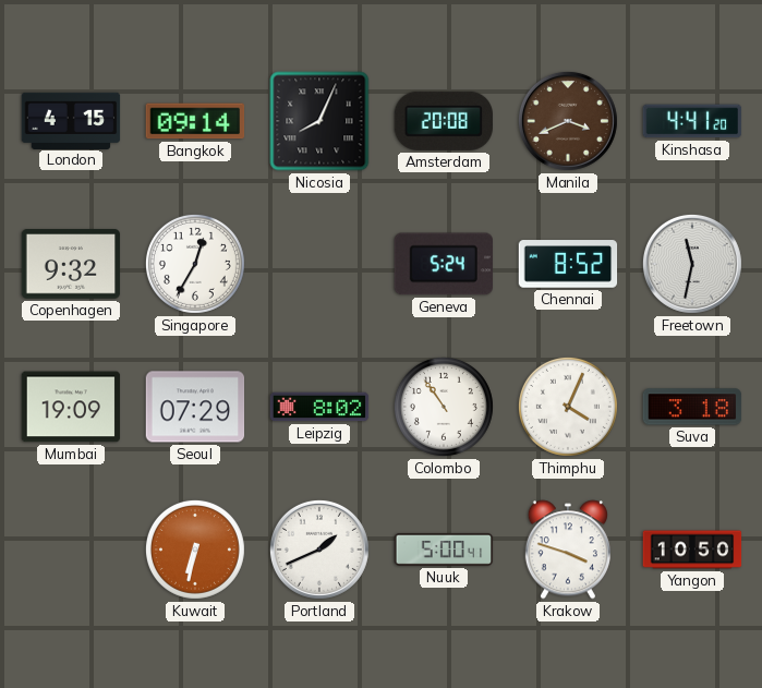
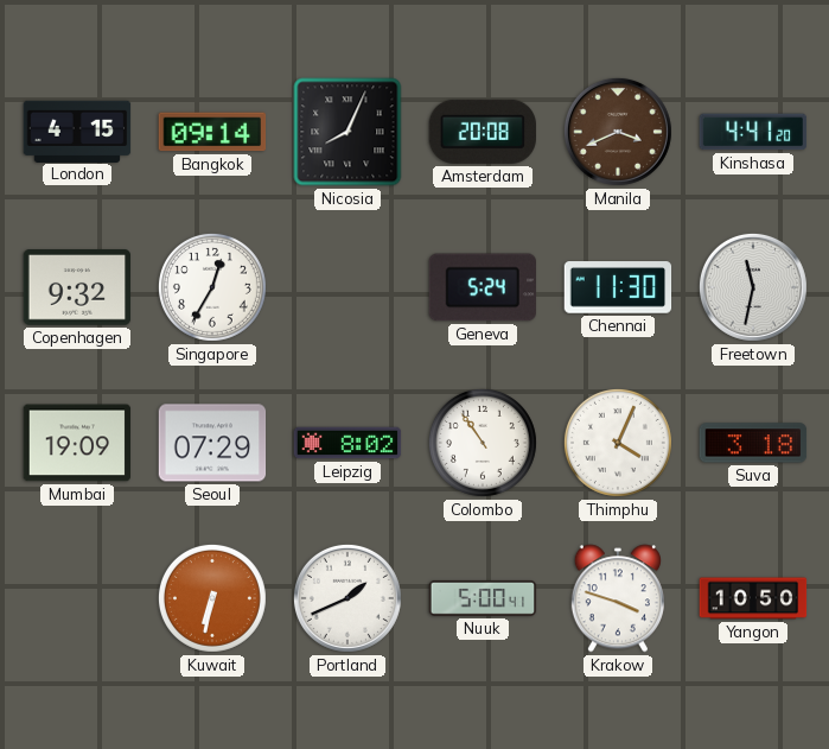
Chennai: 8:52 -> 11:30
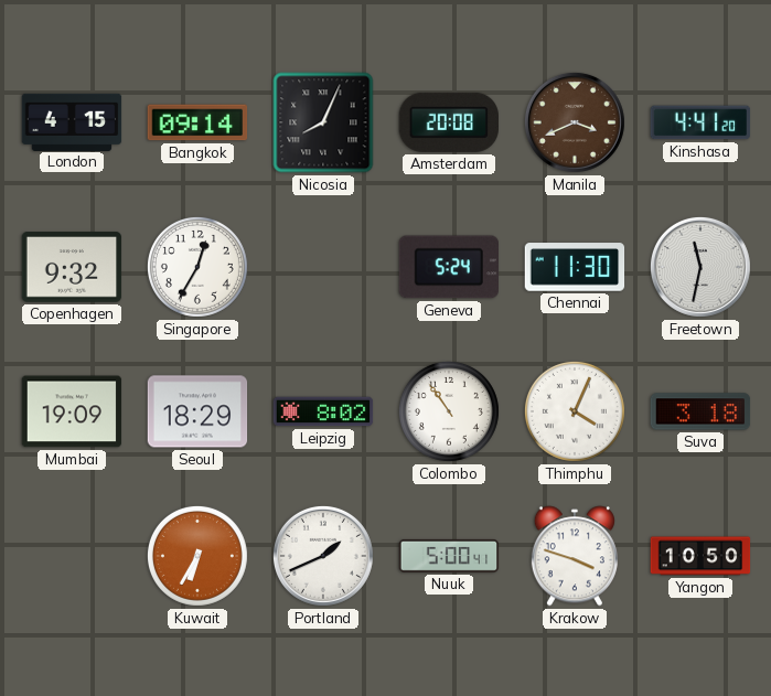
Seoul: 07:29 -> 18:29
Kuwait: 6:32 -> 6:35
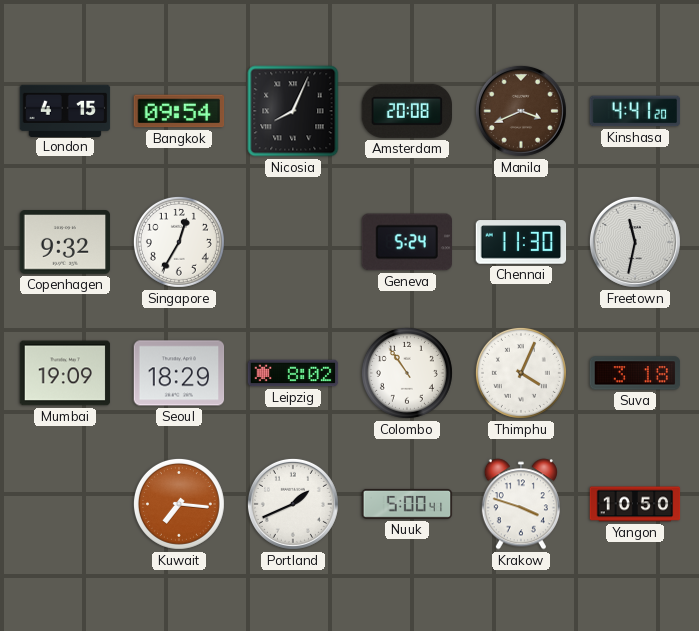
Bangkok: 09:14 -> 09:54
Kuwait: 6:35 -> 7:16
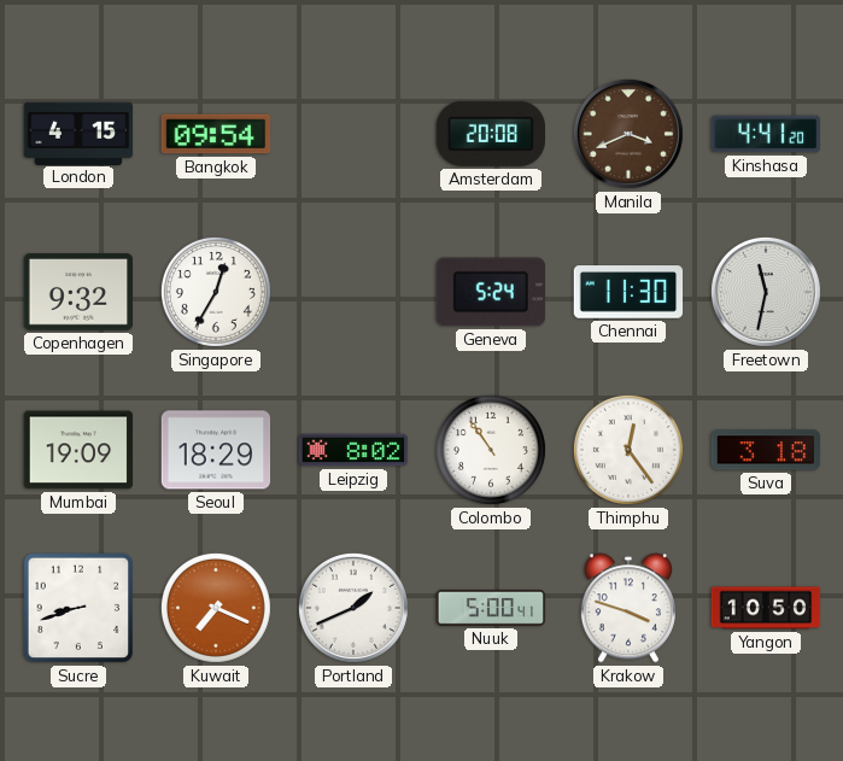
Nicosia: 8:04 -> none
Thimphu: 4:04 -> 12:24
Sucre: none -> 8:42
Kuwait: 7:16 -> 7:19
